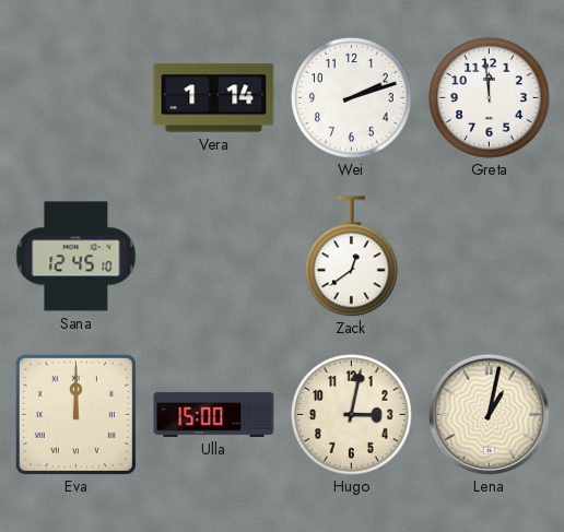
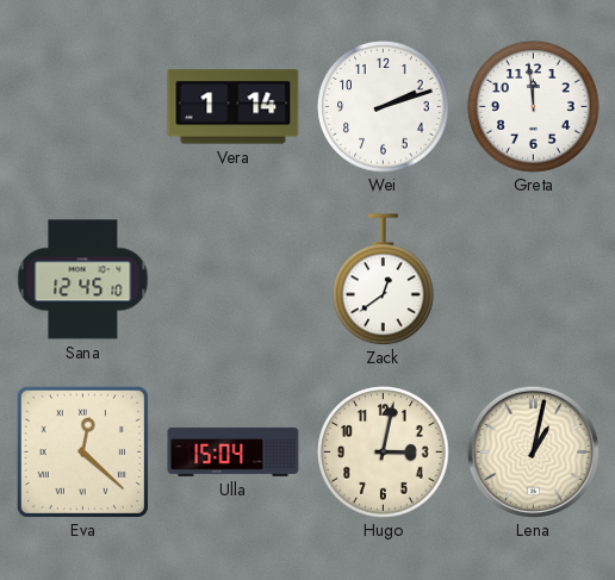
Eva: 12:00 -> 12:22
Ulla: 15:00 -> 15:04
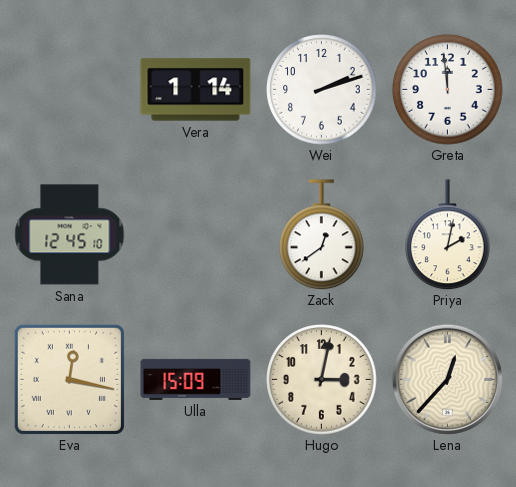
Priya: none -> 2:02
Eva: 12:22 -> 12:17
Ulla: 15:04 -> 15:09
Lena: 1:02 -> 12:37
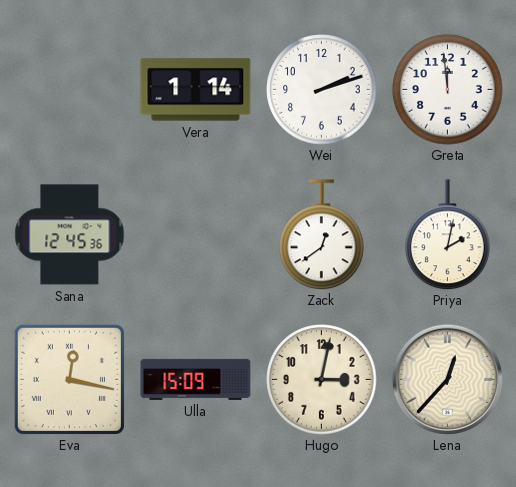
Sana: 12:45:10 -> 12:45:36
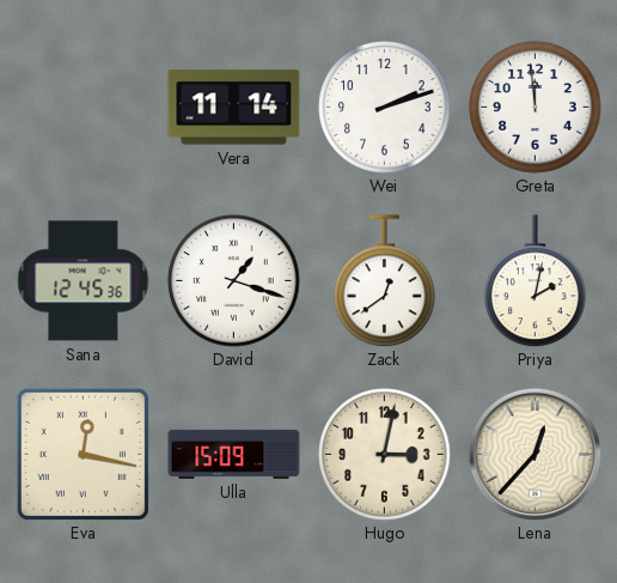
Vera: 1:14 -> 11:14
David: none -> 1:18
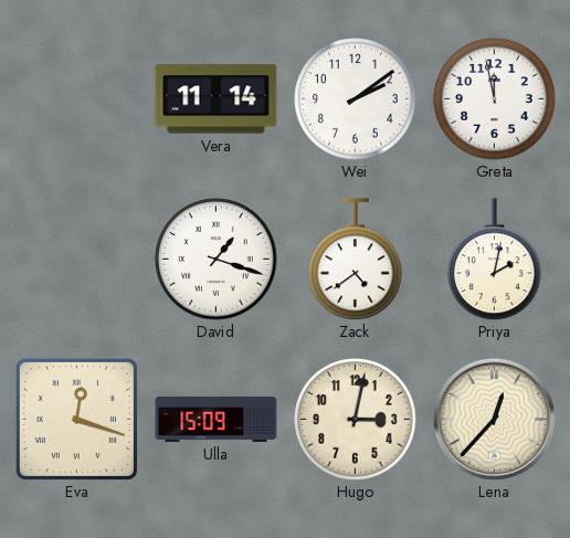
Wei: 2:12 -> 2:09
Greta: 11:59 -> 11:58
Sana: 12:45 -> none
Zack: 12:39 -> 4:39
Eva: 12:17 -> 12:18
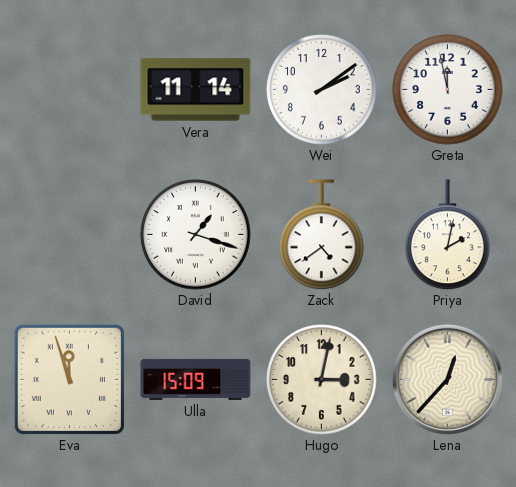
Eva: 12:18 -> 11:57
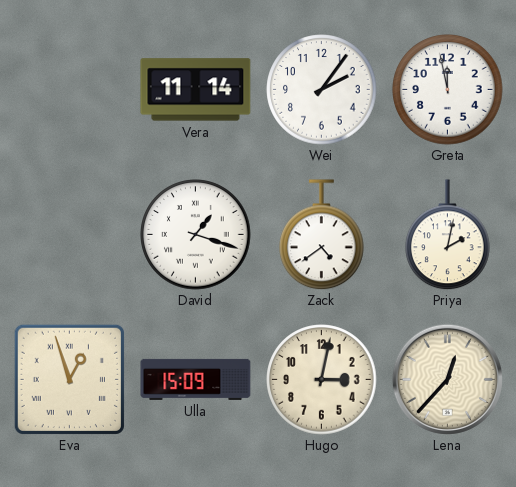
Wei: 2:09 -> 2:06
Eva: 11:57 -> 12:57
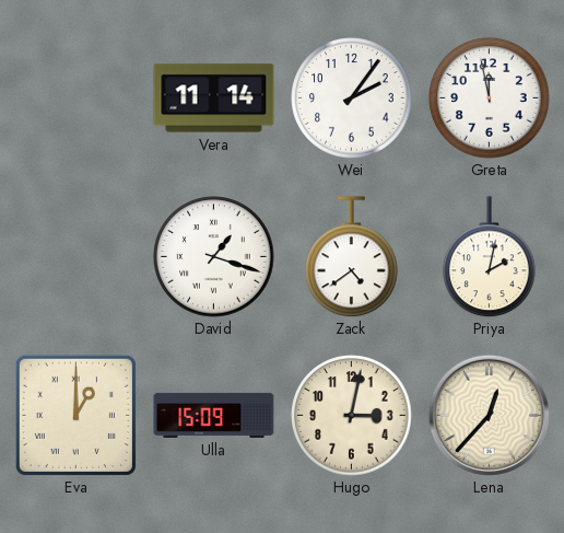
Eva: 12:57 -> 1:00
